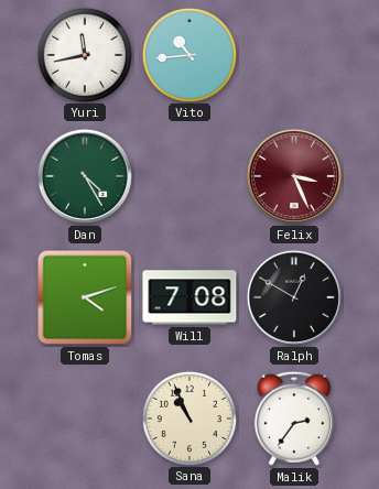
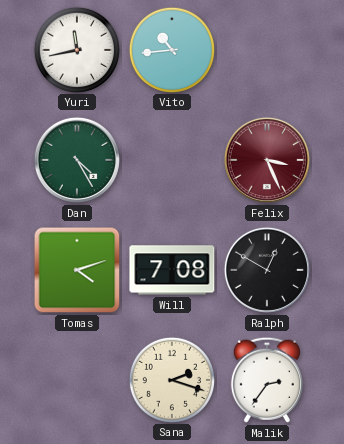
Sana: 10:56 -> 2:18
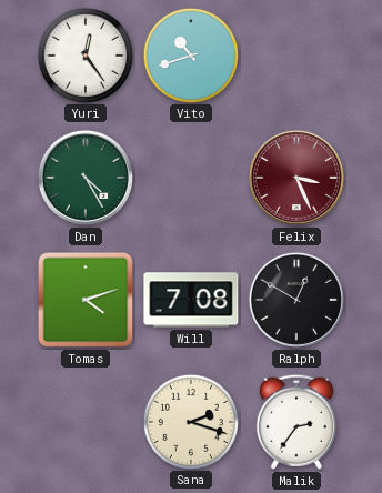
Yuri: 11:43 -> 12:24
Vito: 10:44 -> 10:42
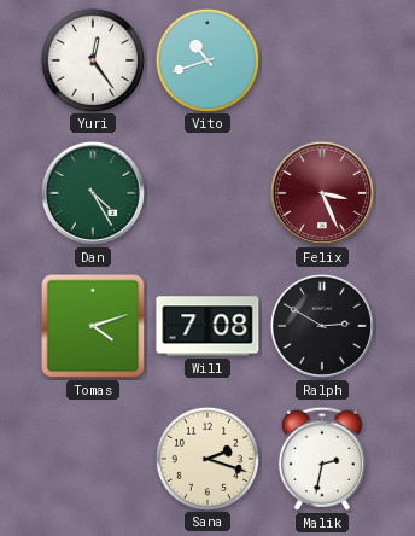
Ralph: 12:50 -> 2:50
Malik: 2:36 -> 2:32
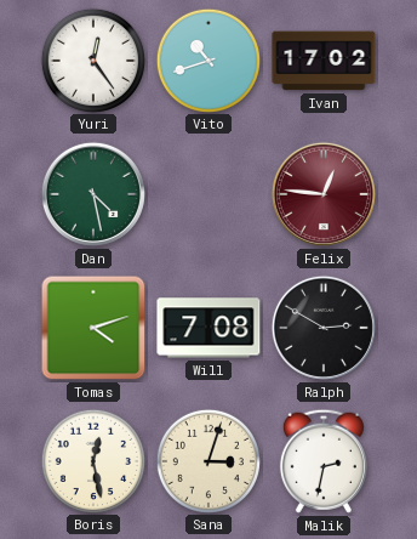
Ivan: none -> 17:02
Dan: 4:25 -> 4:28
Felix: 3:26 -> 12:46
Boris: none -> 12:28
Sana: 2:18 -> 3:03
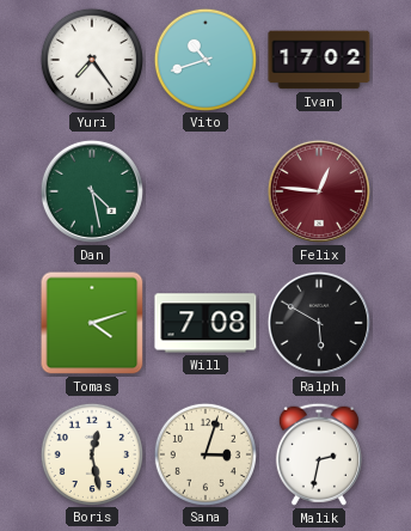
Yuri: 12:24 -> 7:24
Ralph: 2:50 -> 5:50
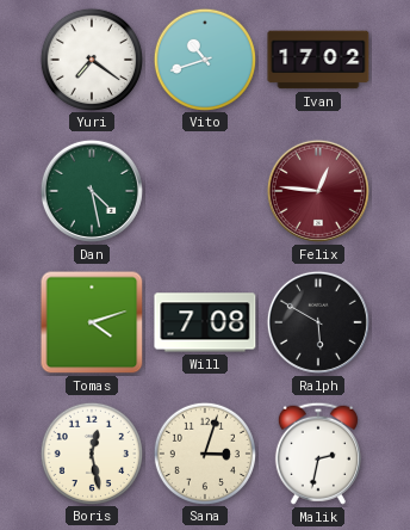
Yuri: 7:24 -> 7:21
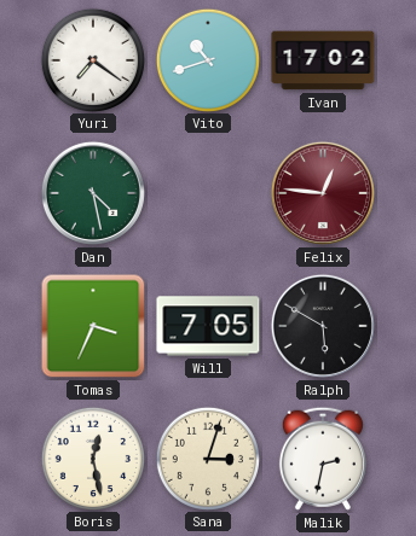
Tomas: 4:12 -> 3:34
Will: 7:08 -> 7:05
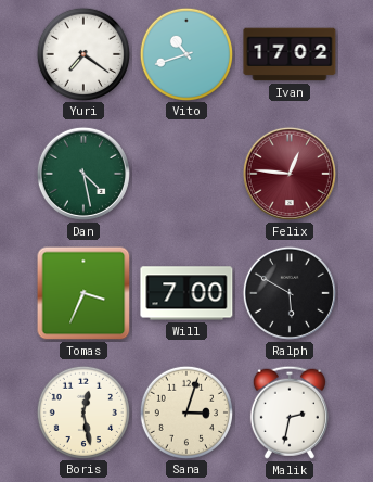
Will: 7:05 -> 7:00
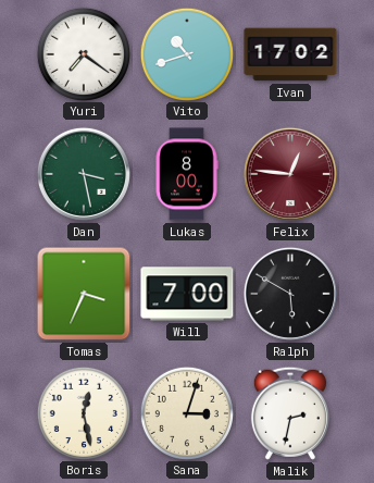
Dan: 4:28 -> 3:28
Lukas: none -> 8:00
